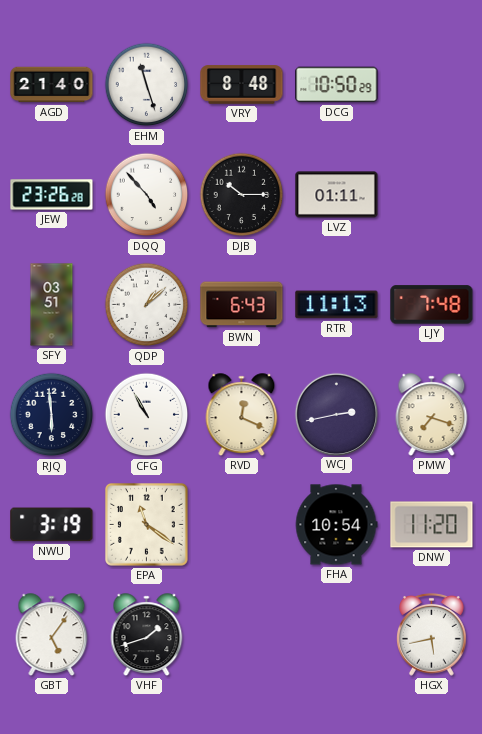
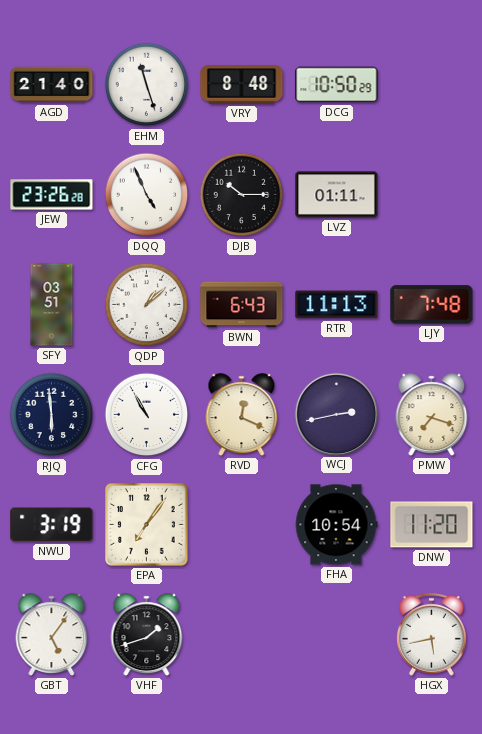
DQQ: 4:53 -> 4:56
EPA: 11:21 -> 7:06
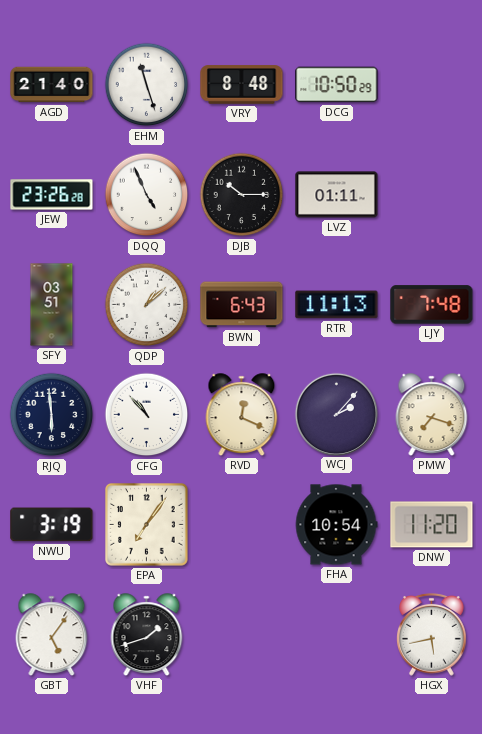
CFG: 10:55 -> 10:53
WCJ: 2:43 -> 2:07
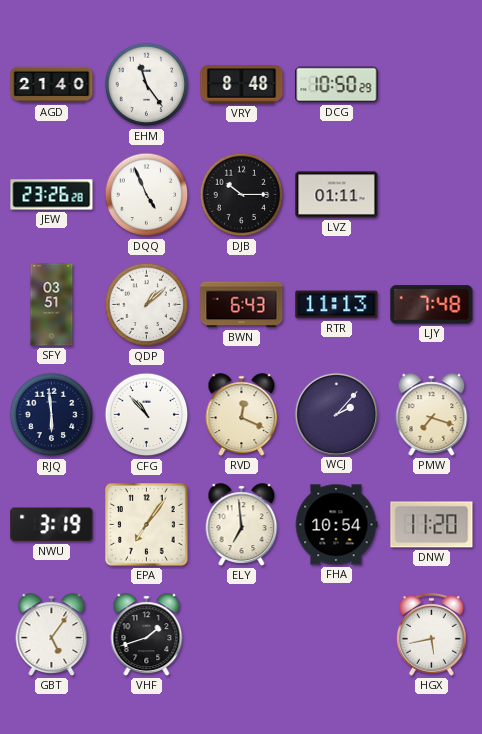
EHM: 11:27 -> 11:24
ELY: none -> 6:59
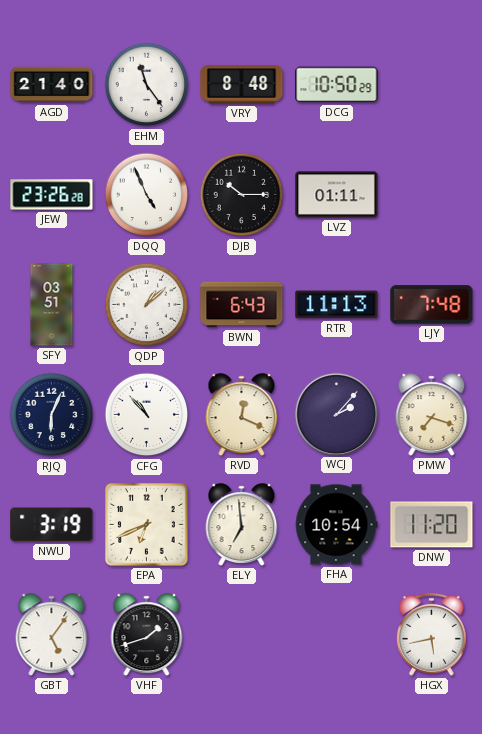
RJQ: 5:59 -> 6:04
EPA: 7:06 -> 6:41
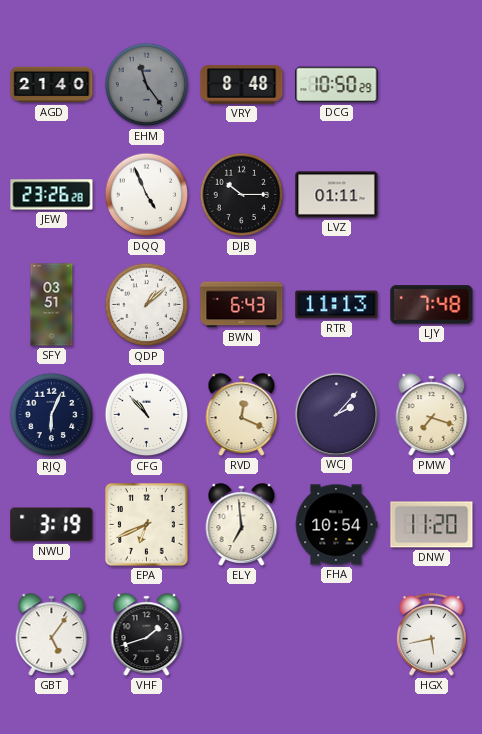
EHM dial: white -> grey
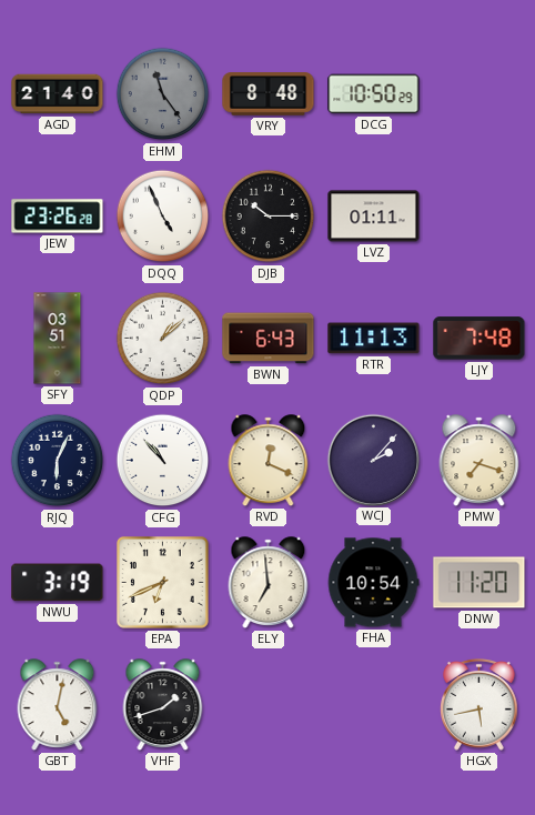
GBT: 5:06 -> 5:02
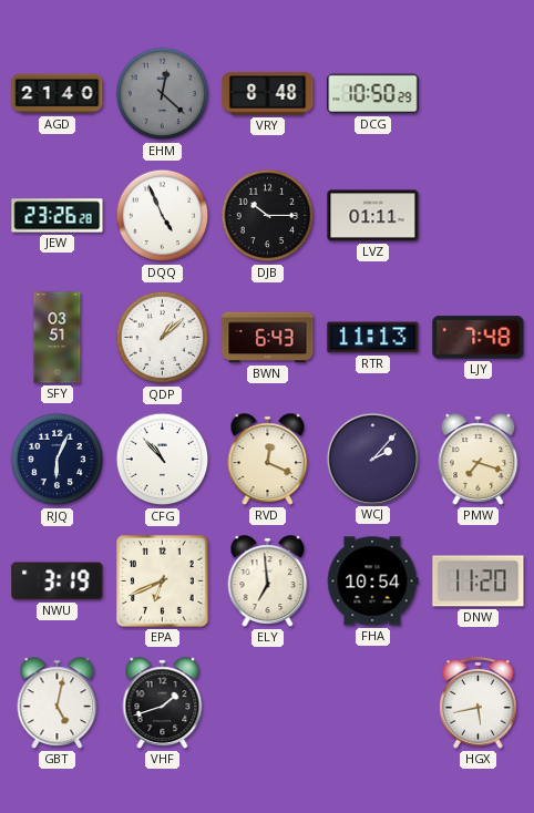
EHM: 11:24 -> 12:22
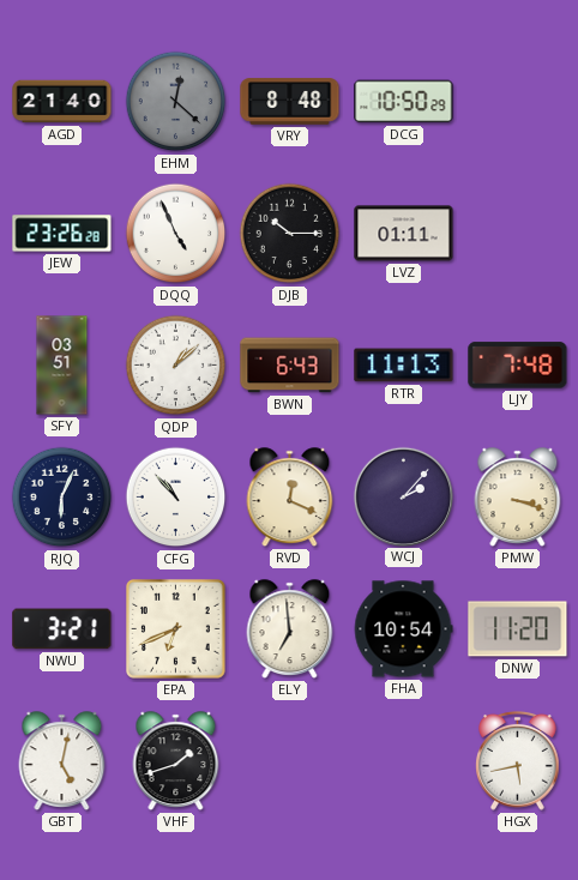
PMW: 7:18 -> 3:18
NWU: 3:19 -> 3:21
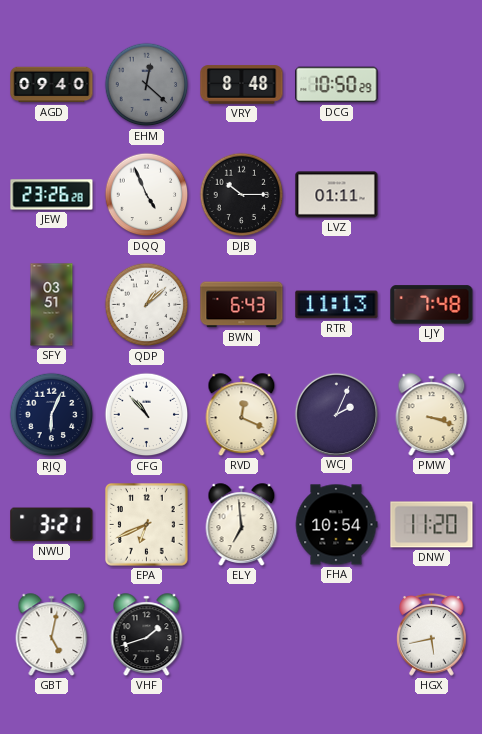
AGD: 21:40 -> 09:40
WCJ: 2:07 -> 2:04
